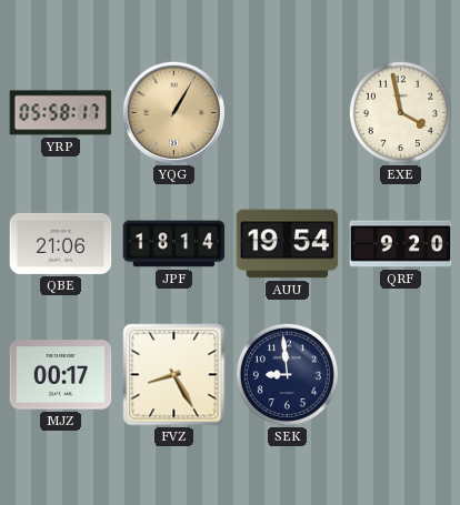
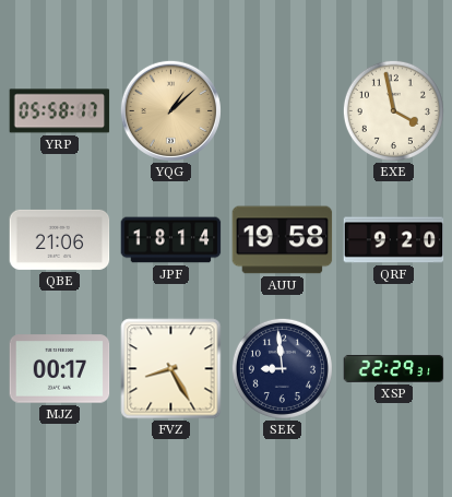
YQG: 1:05 -> 1:08
AUU: 19:54 -> 19:58
XSP: none -> 22:29
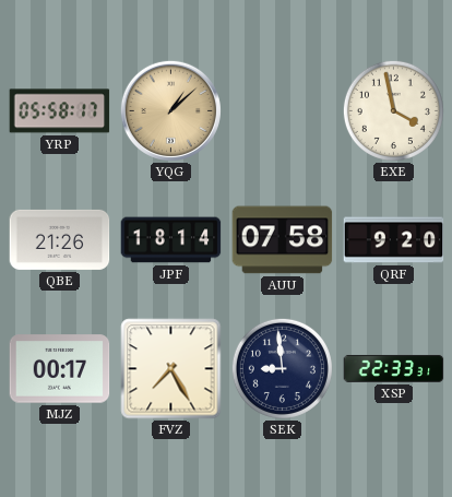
QBE: 21:06 -> 21:26
AUU: 19:58 -> 07:58
FVZ: 8:25 -> 7:25
XSP: 22:29 -> 22:33
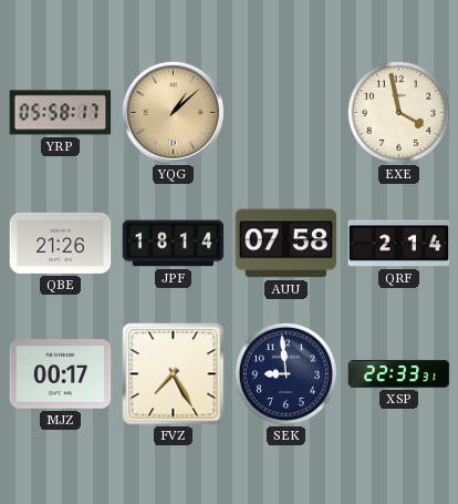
QRF: 9:20 -> 2:14
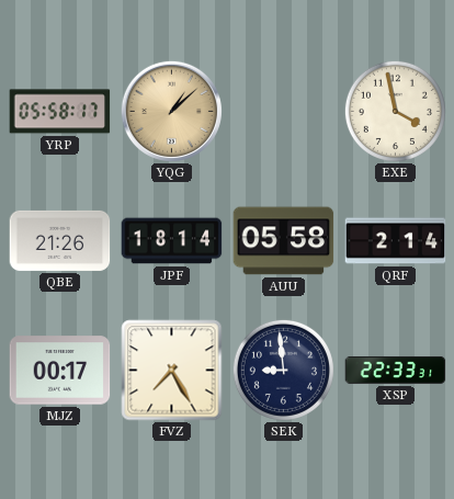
AUU: 07:58 -> 05:58
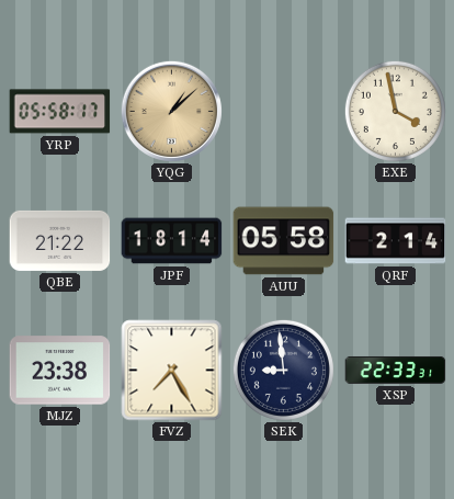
QBE: 21:26 -> 21:22
MJZ: 00:17 -> 23:38
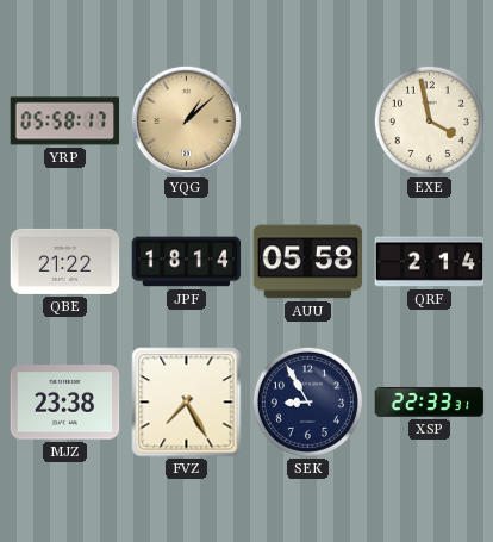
SEK: 8:59 -> 8:55
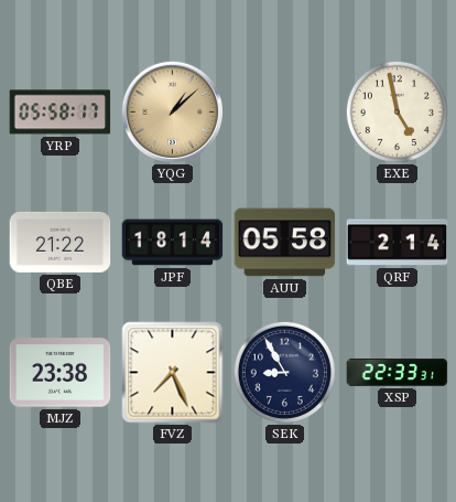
EXE: 3:58 -> 4:58
FVZ: 7:25 -> 7:26
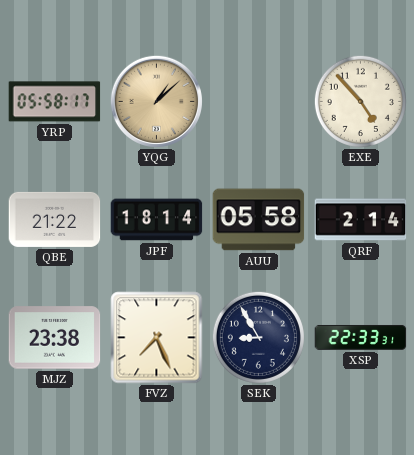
EXE: 4:58 -> 4:53
